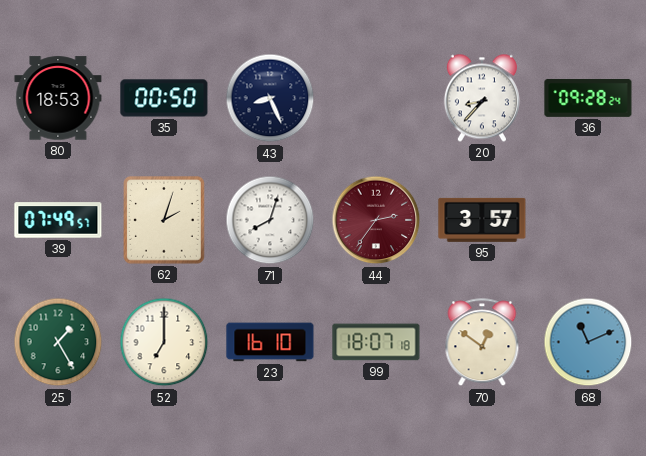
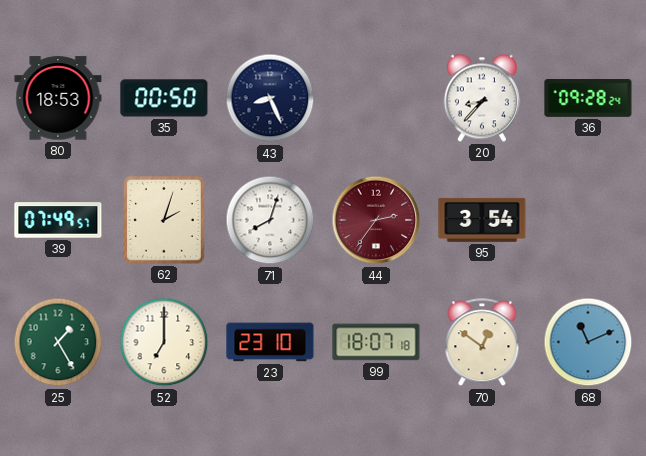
95: 3:57 -> 3:54
23: 16:10 -> 23:10
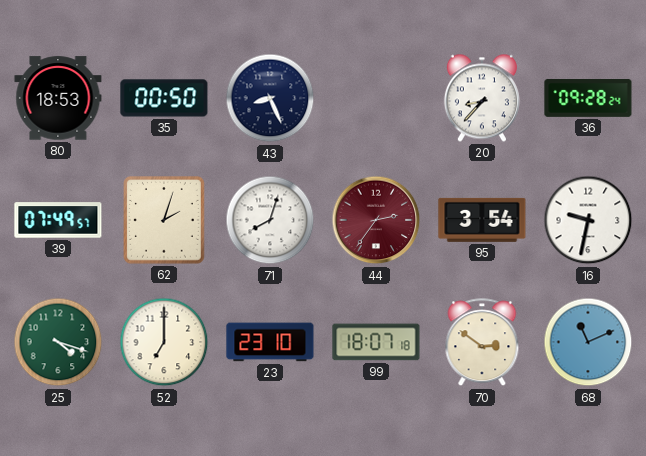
16: none -> 9:32
25: 1:25 -> 4:18
70: 12:51 -> 2:51
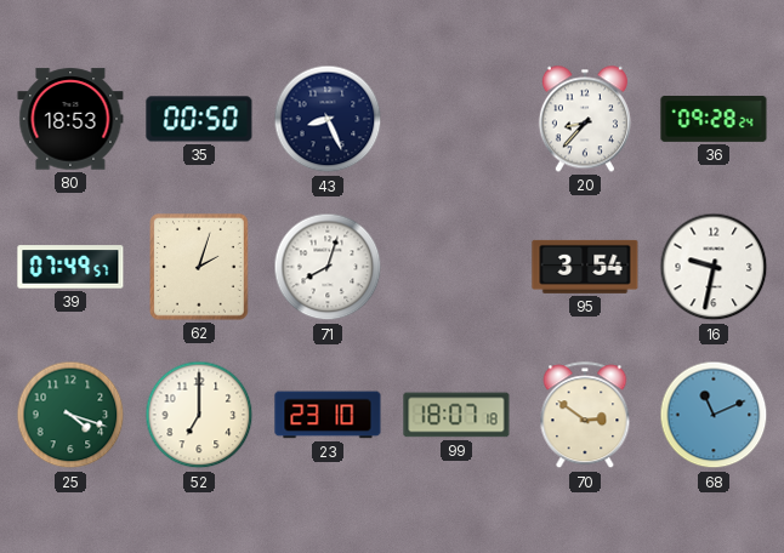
44: 2:36 -> none
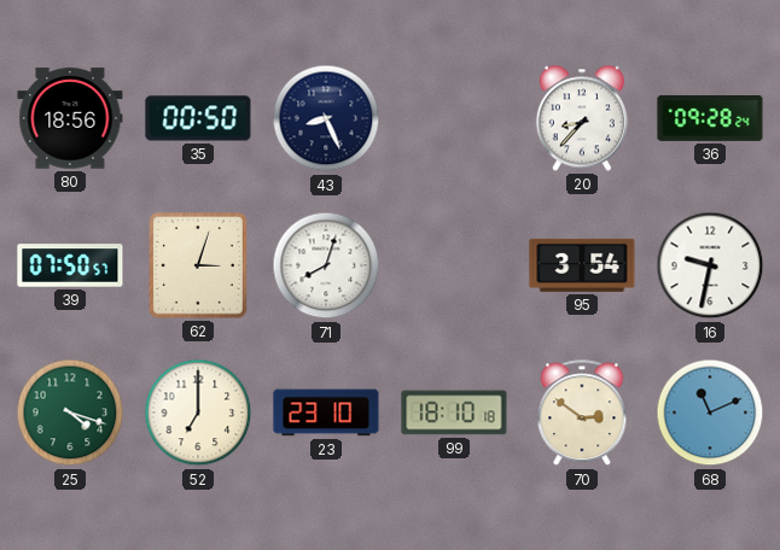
80: 18:53 -> 18:56
39: 07:49 -> 07:50
62: 2:03 -> 3:03
99: 18:07 -> 18:10
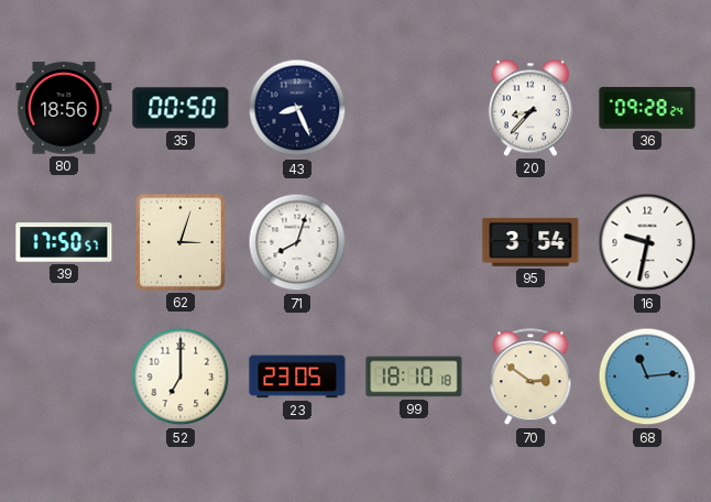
39: 07:50 -> 17:50
25: 4:18 -> none
23: 23:10 -> 23:05
68: 11:11 -> 11:14
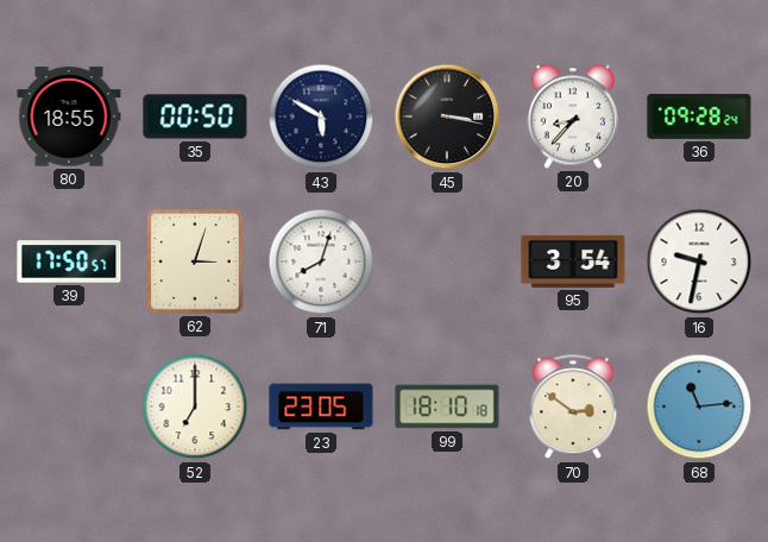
80: 18:56 -> 18:55
43: 8:26 -> 5:50
45: none -> 3:17
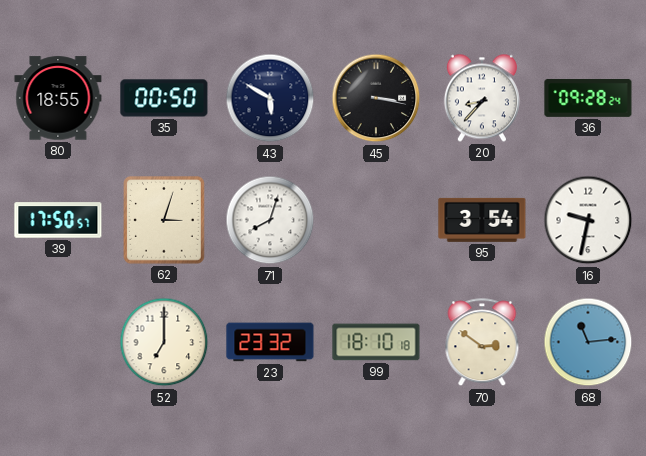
23: 23:05 -> 23:32
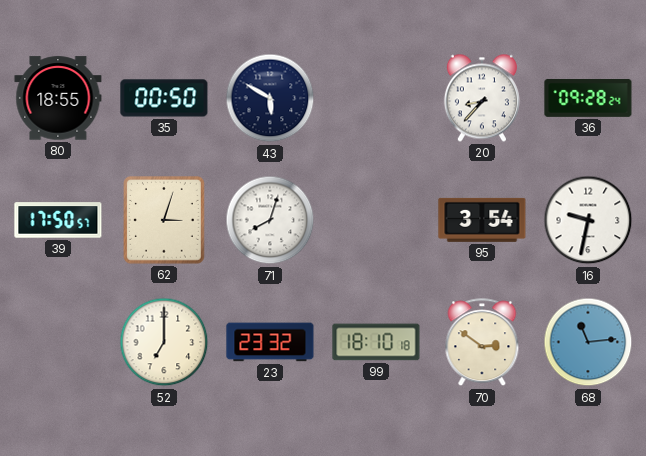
45: 3:17 -> none
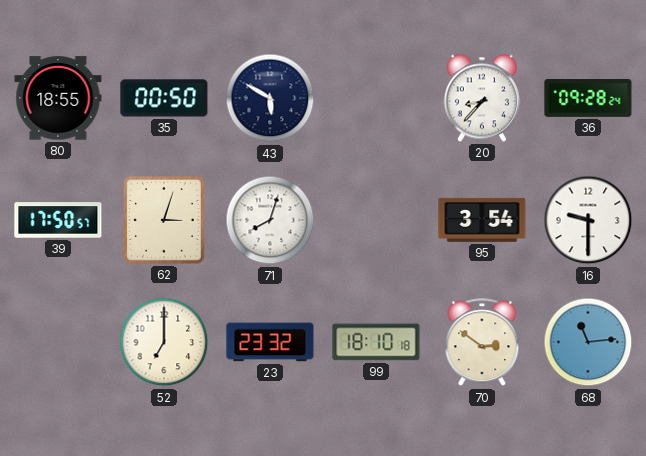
16: 9:32 -> 9:30
